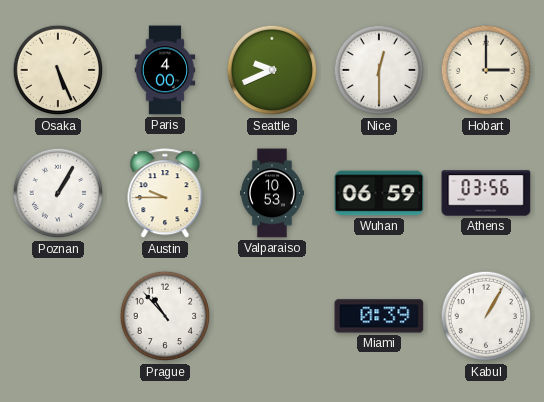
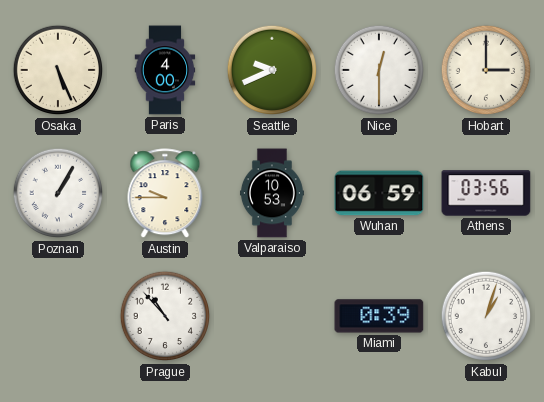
Kabul: 1:05 -> 1:03
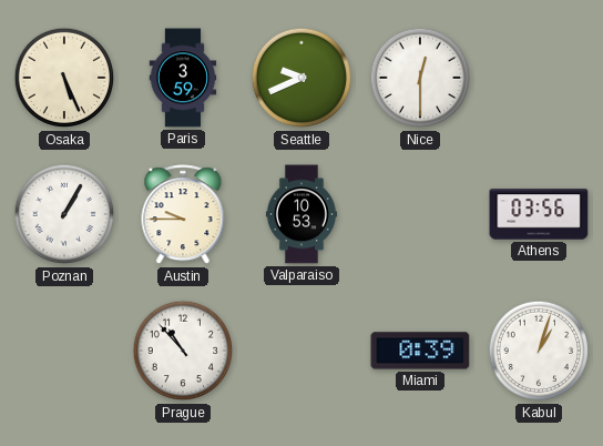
Paris: 4:00 -> 3:59
Hobart: 3:00 -> none
Wuhan: 06:59 -> none
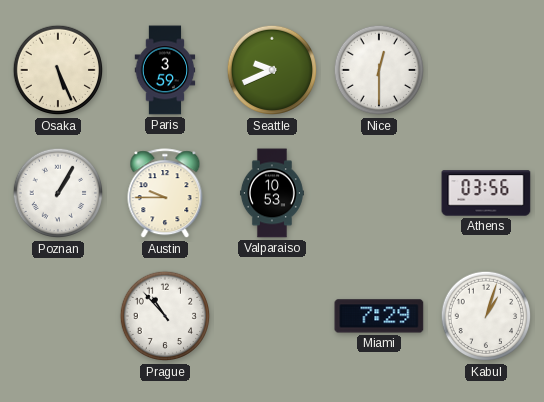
Miami: 0:39 -> 7:29
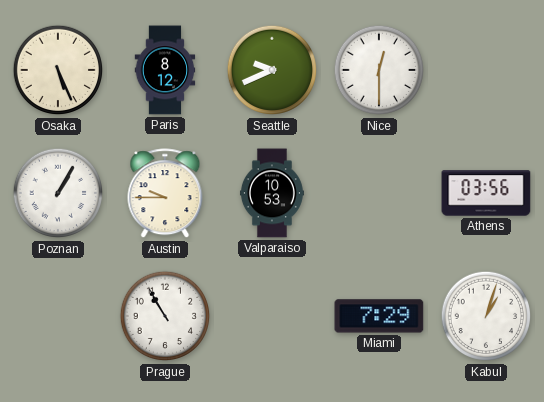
Paris: 3:59 -> 8:12
Prague: 10:53 -> 10:55
